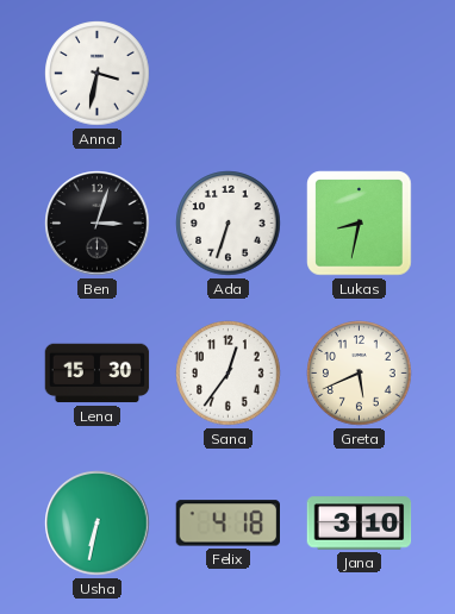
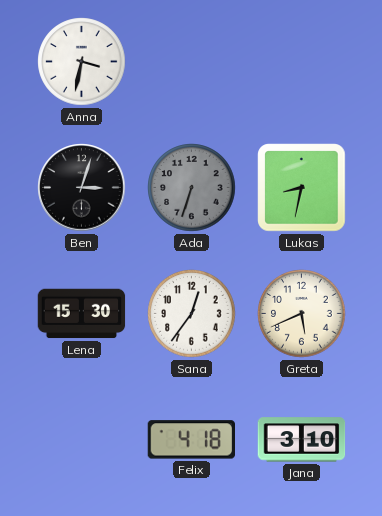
Ada dial: white -> grey
Usha: 6:32 -> none
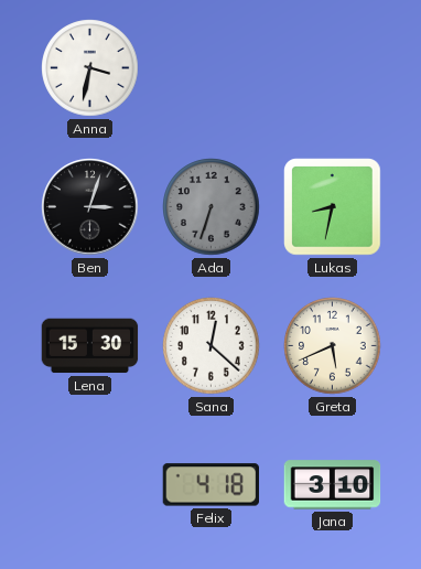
Sana: 12:36 -> 12:22
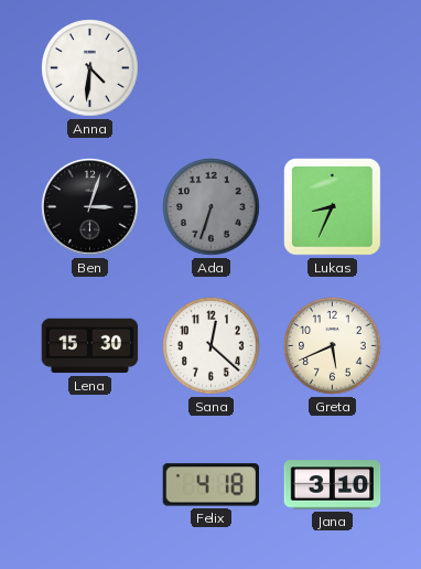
Anna: 3:32 -> 4:31
Lukas: 8:32 -> 8:34
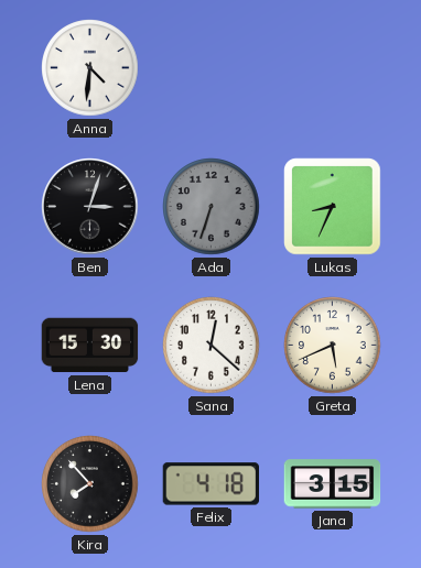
Kira: none -> 7:53
Jana: 3:10 -> 3:15
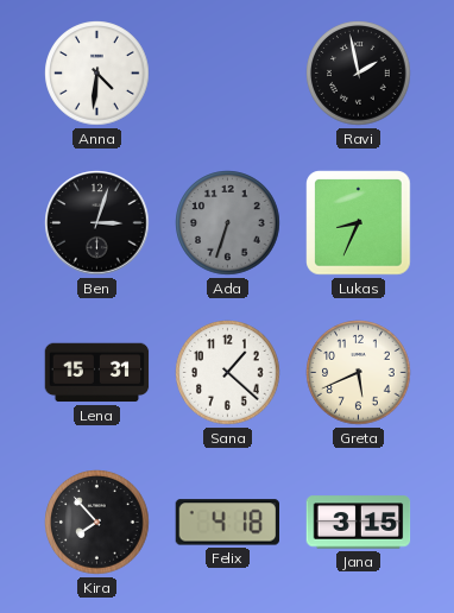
Ravi: none -> 1:58
Lena: 15:30 -> 15:31
Sana: 12:22 -> 1:22
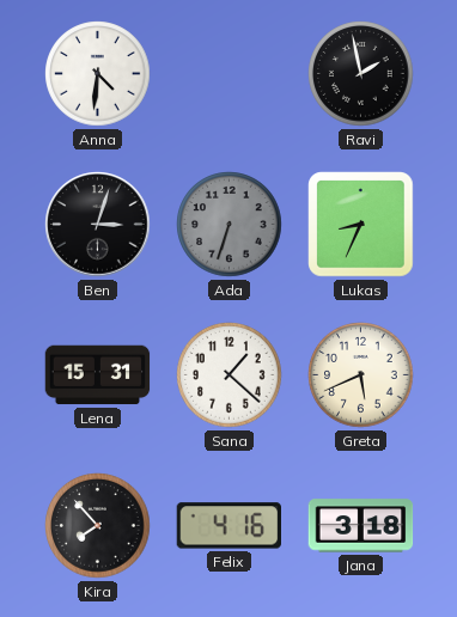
Felix: 4:18 -> 4:16
Jana: 3:15 -> 3:18
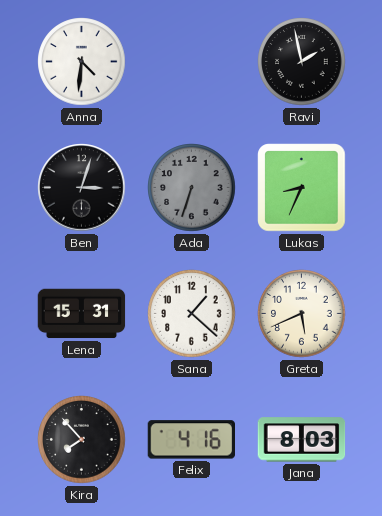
Jana: 3:18 -> 8:03
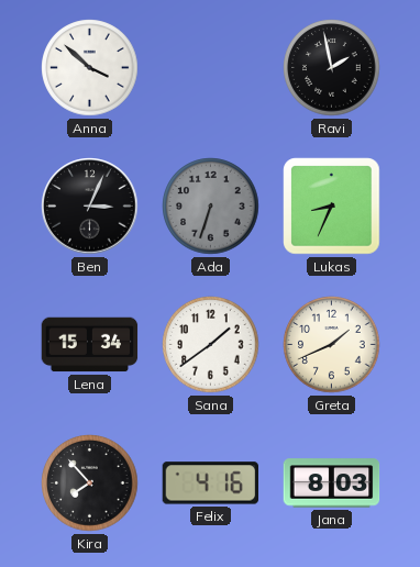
Anna: 4:31 -> 3:52
Ben: 3:03 -> 3:04
Lena: 15:31 -> 15:34
Sana: 1:22 -> 1:39
Greta: 5:41 -> 1:41
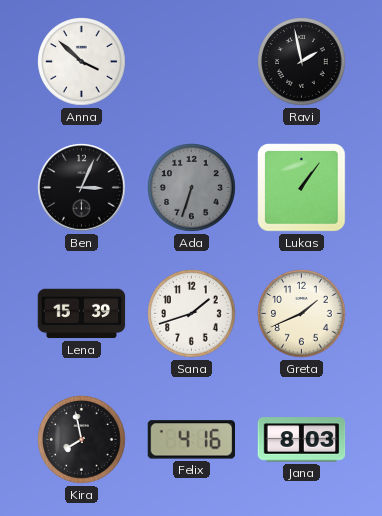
Lukas: 8:34 -> 1:06
Lena: 15:34 -> 15:39
Sana: 1:39 -> 1:42
Kira: 7:53 -> 7:58
